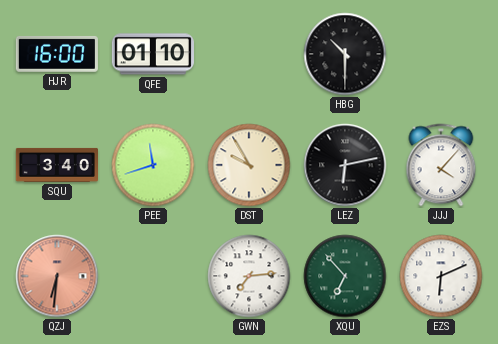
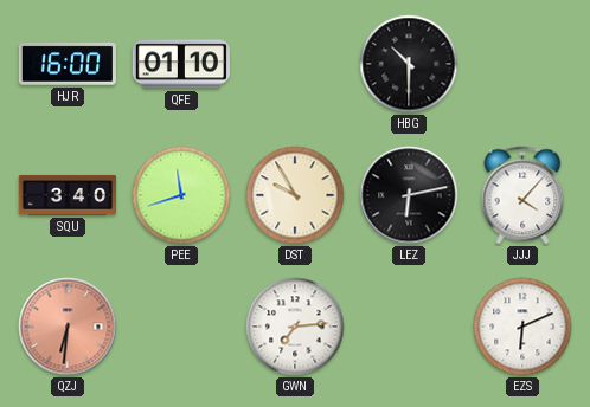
XQU: 6:53 -> none
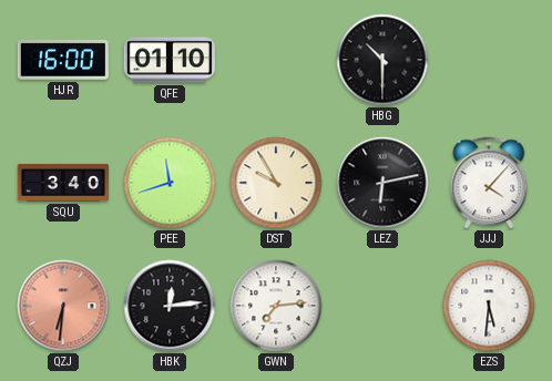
HBK: none -> 12:14
EZS: 6:11 -> 5:31
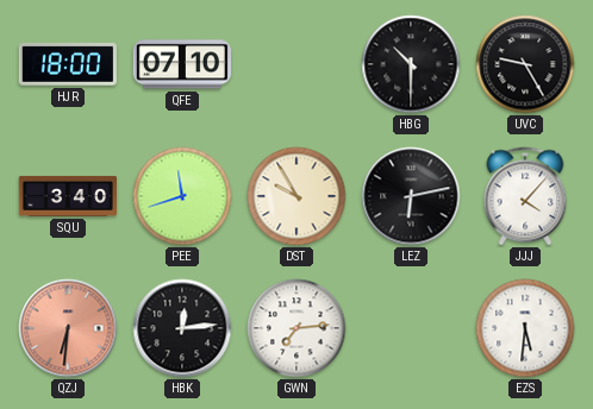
HJR: 16:00 -> 18:00
QFE: 01:10 -> 07:10
UVC: none -> 9:25
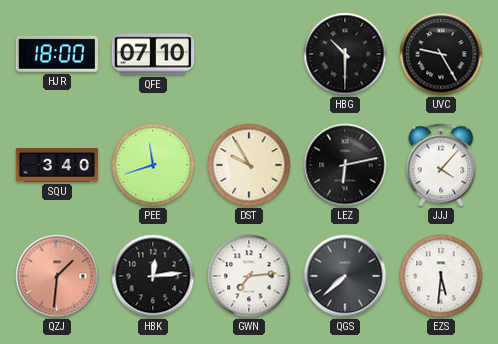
QZJ: 6:31 -> 1:31
QGS: none -> 7:38
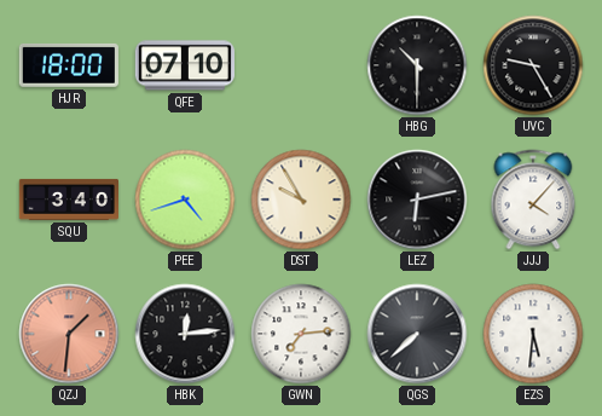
PEE: 11:42 -> 4:42
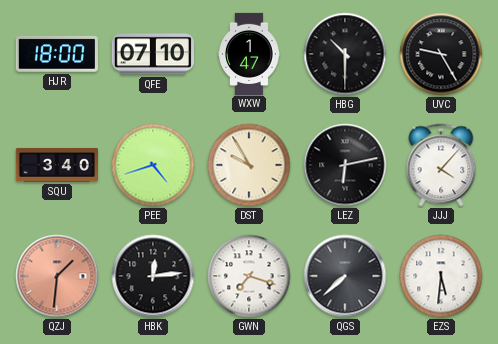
WXW: none -> 1:47
GWN: 7:14 -> 7:18
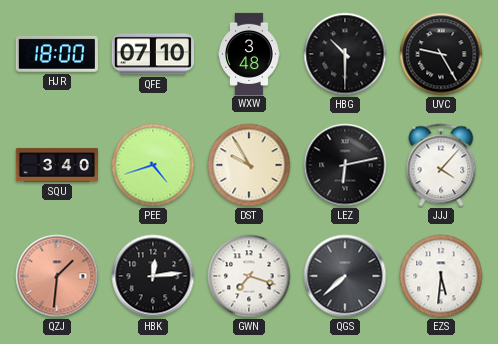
WXW: 1:47 -> 3:48
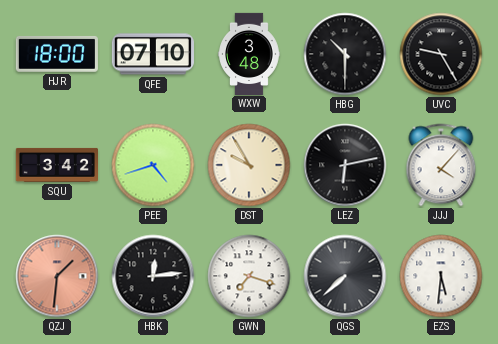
SQU: 3:40 -> 3:42
